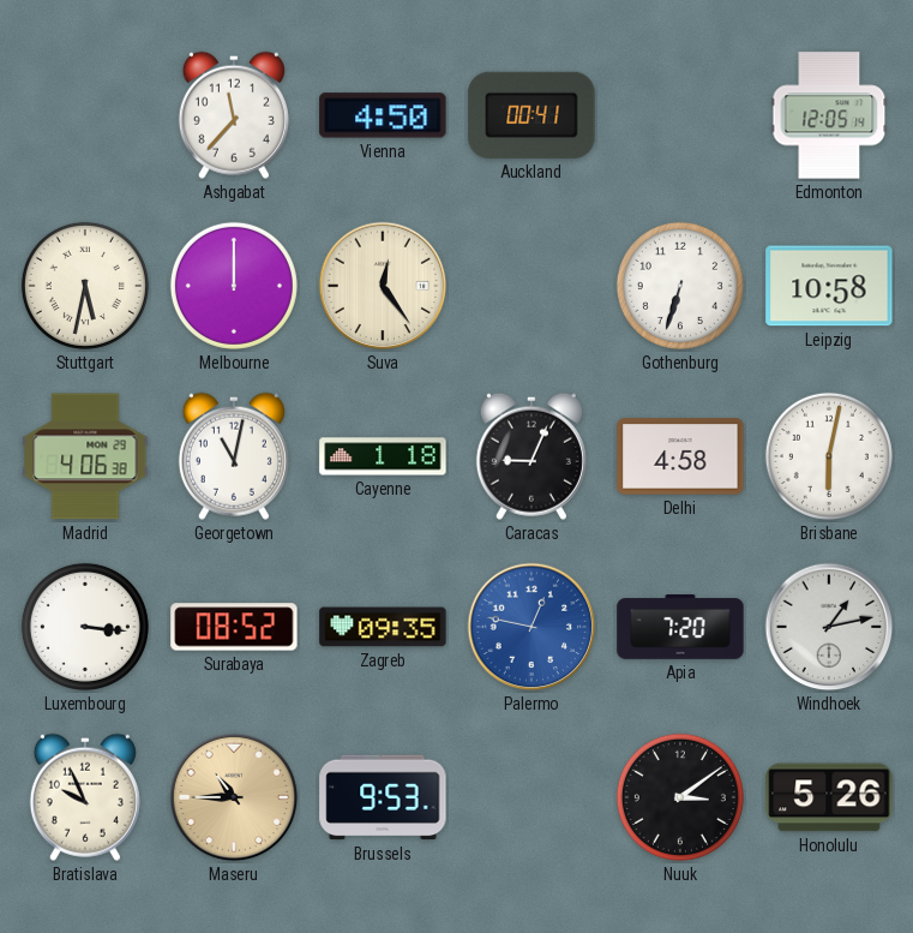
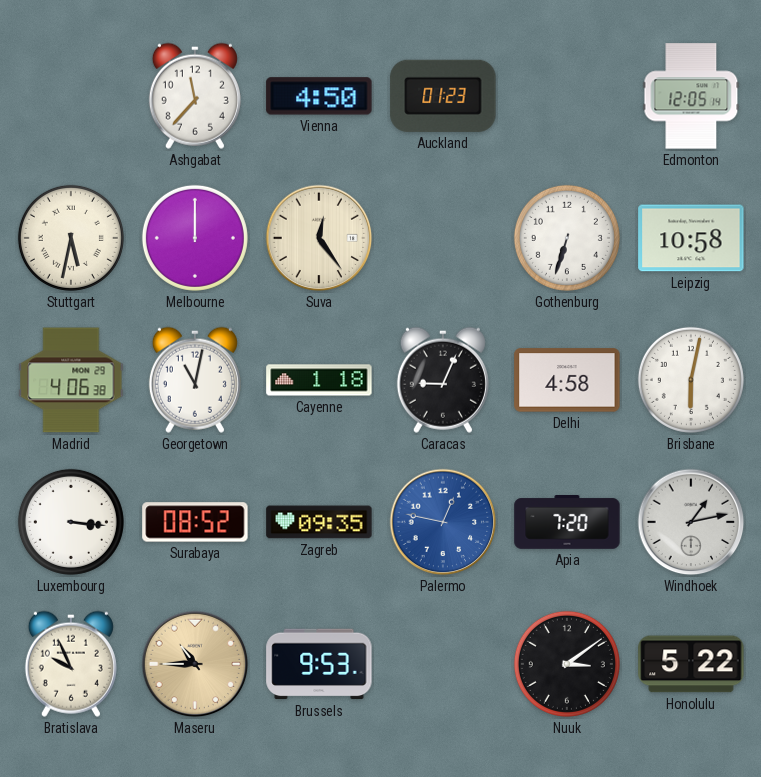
Auckland: 00:41 -> 01:23
Honolulu: 5:26 -> 5:22
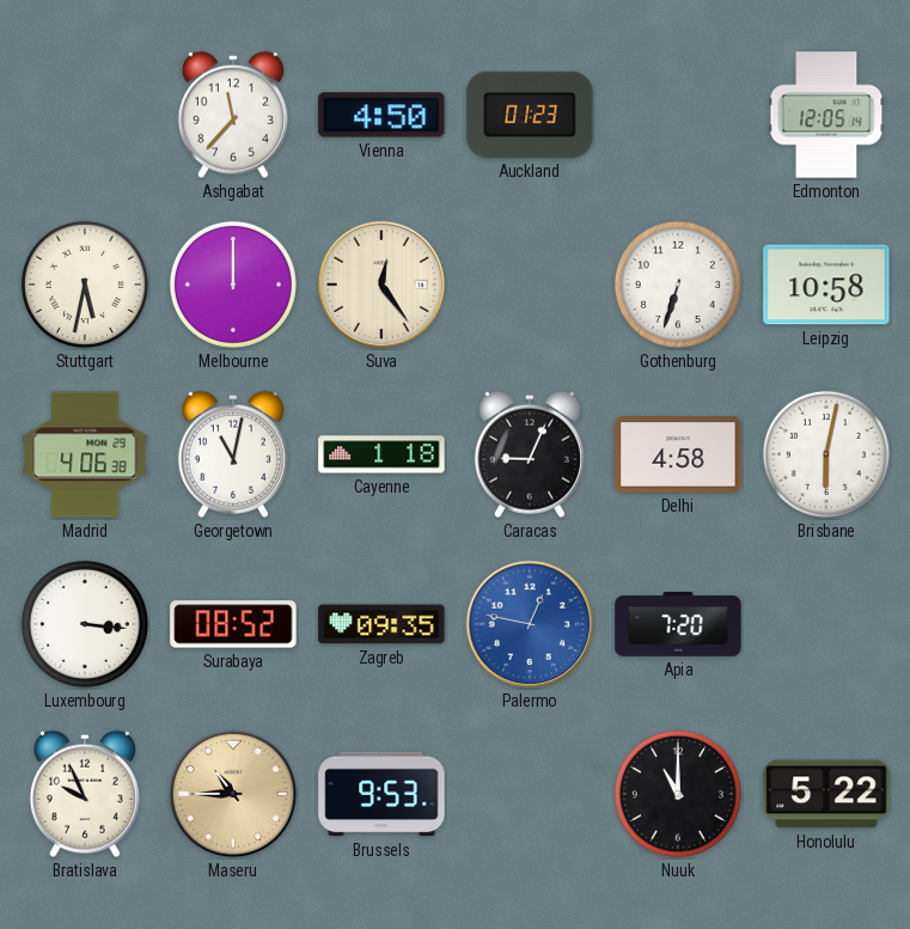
Windhoek: 1:13 -> none
Nuuk: 3:09 -> 11:00
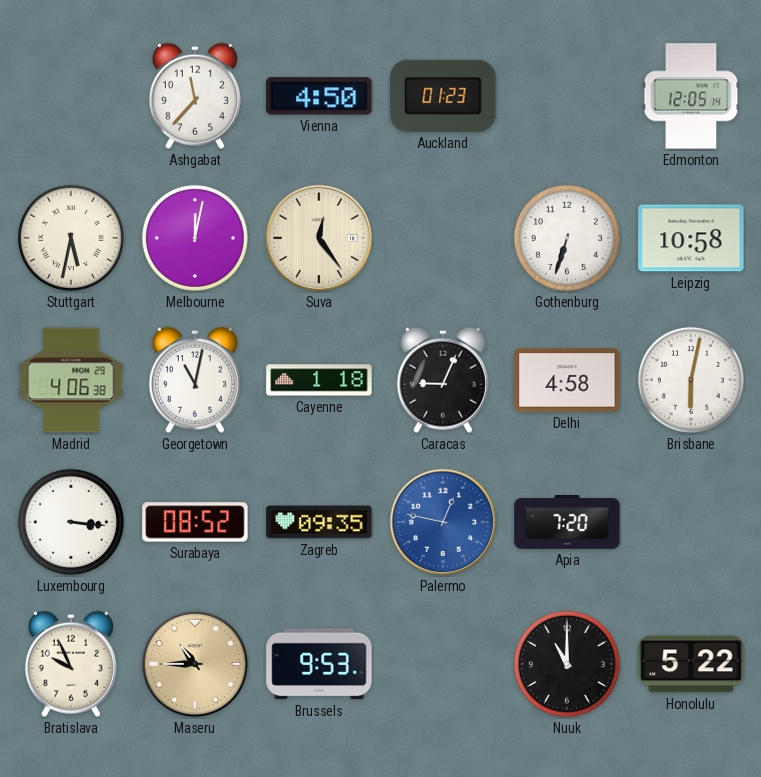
Melbourne: 12:00 -> 12:02
